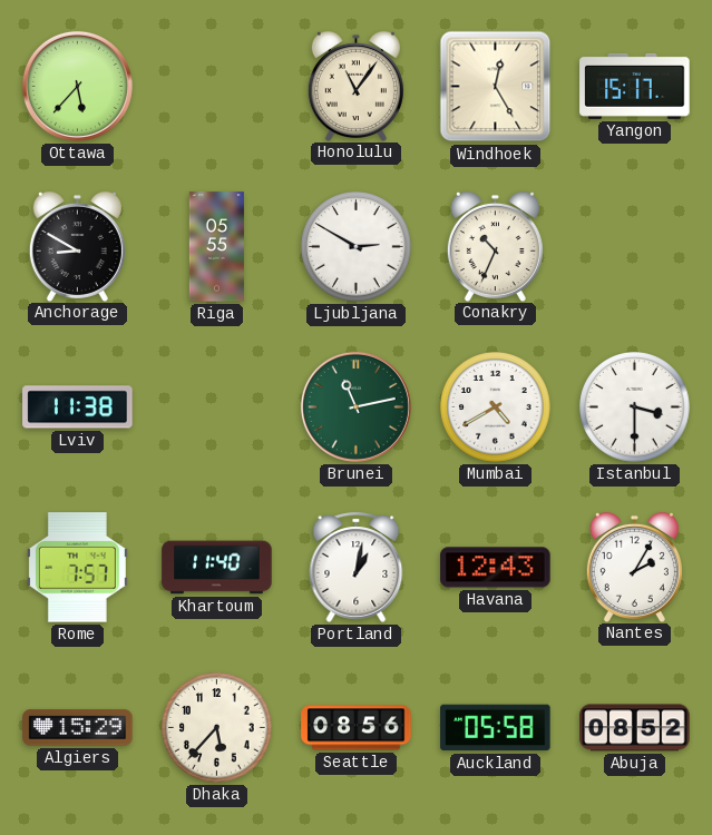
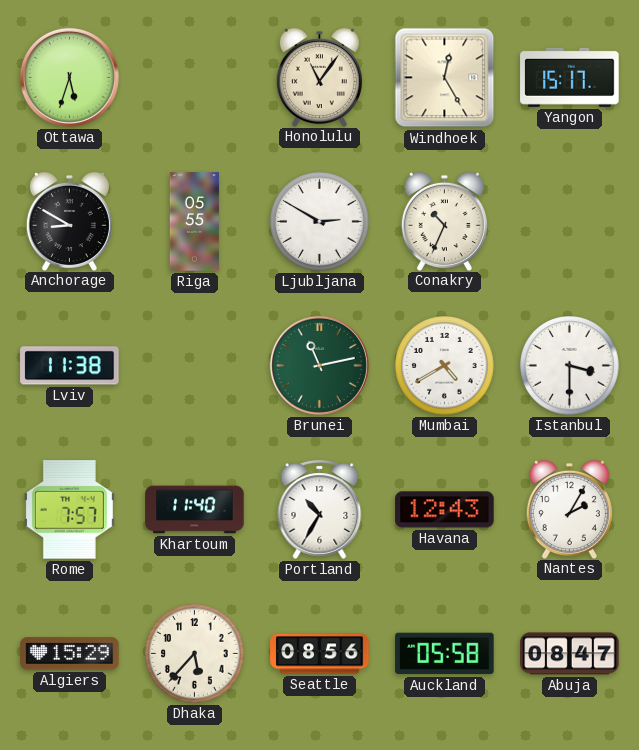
Ottawa: 5:37 -> 5:33
Portland: 1:02 -> 10:35
Abuja: 08:52 -> 08:47
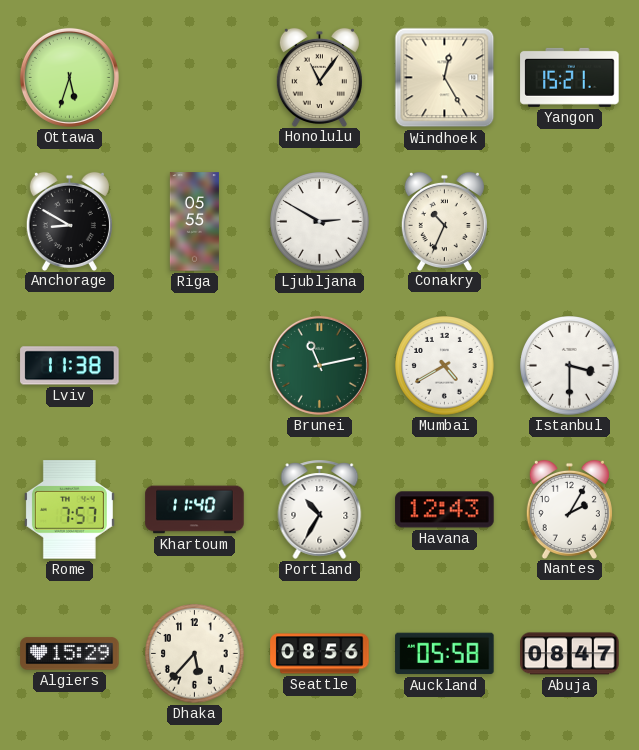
Yangon: 15:17 -> 15:21
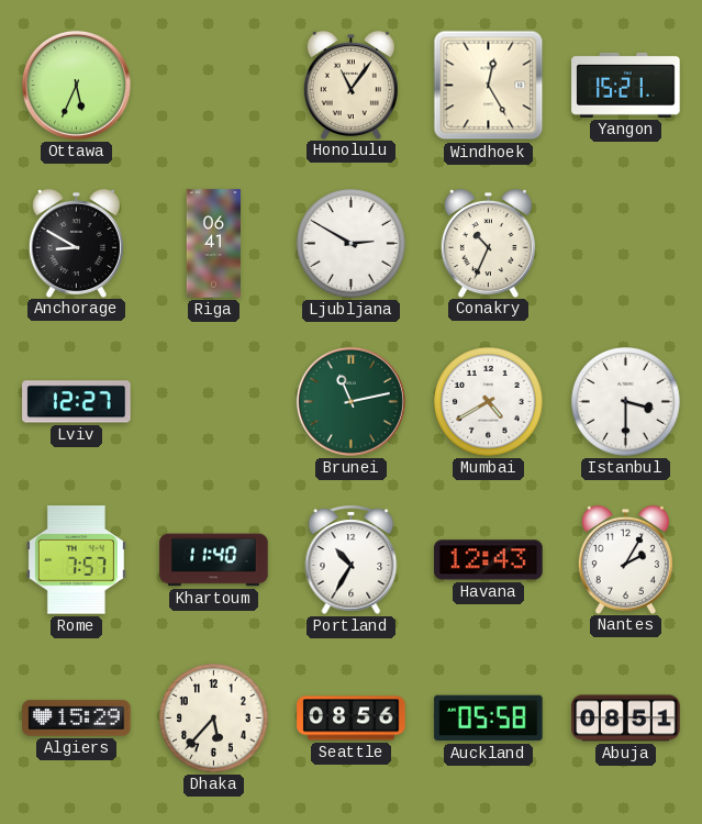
Ottawa: 5:33 -> 5:34
Riga: 05:55 -> 06:41
Lviv: 11:38 -> 12:27
Abuja: 08:47 -> 08:51
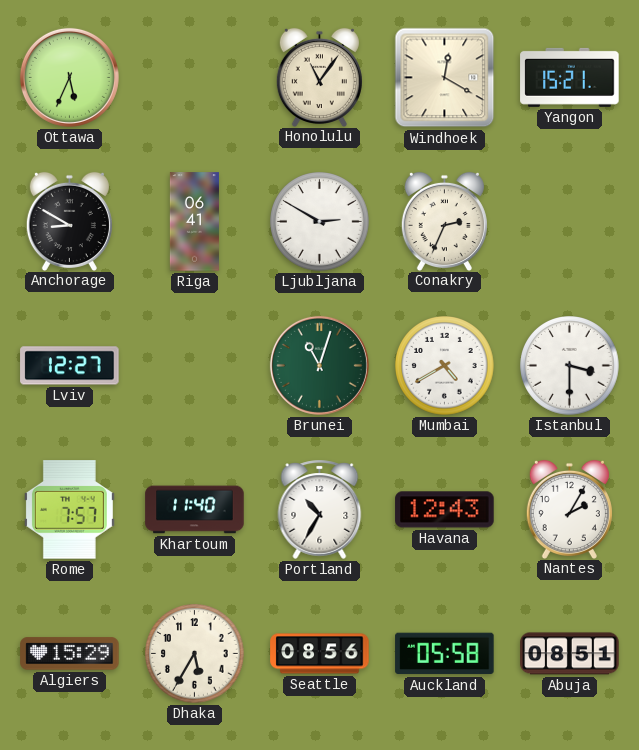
Windhoek: 12:25 -> 12:20
Conakry: 10:34 -> 2:34
Brunei: 11:13 -> 11:03
Dhaka: 5:37 -> 5:35
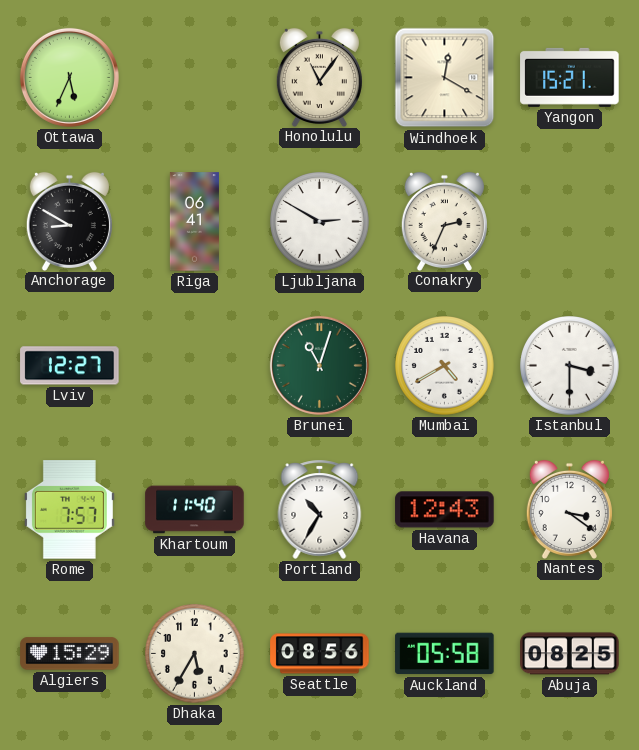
Nantes: 2:05 -> 3:21
Abuja: 08:51 -> 08:25
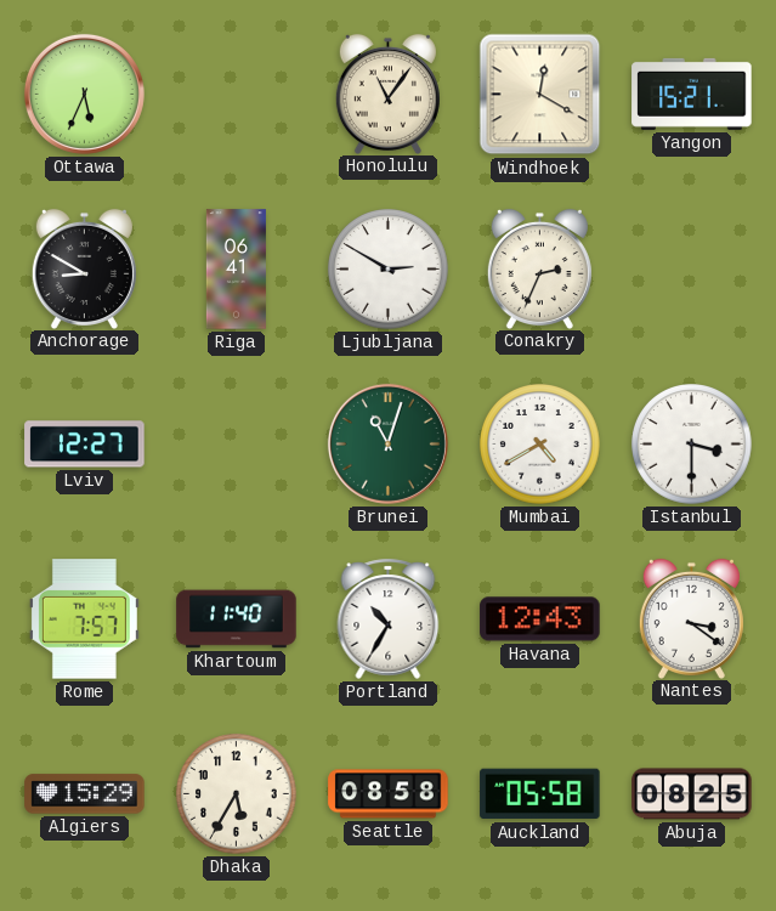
Seattle: 08:56 -> 08:58
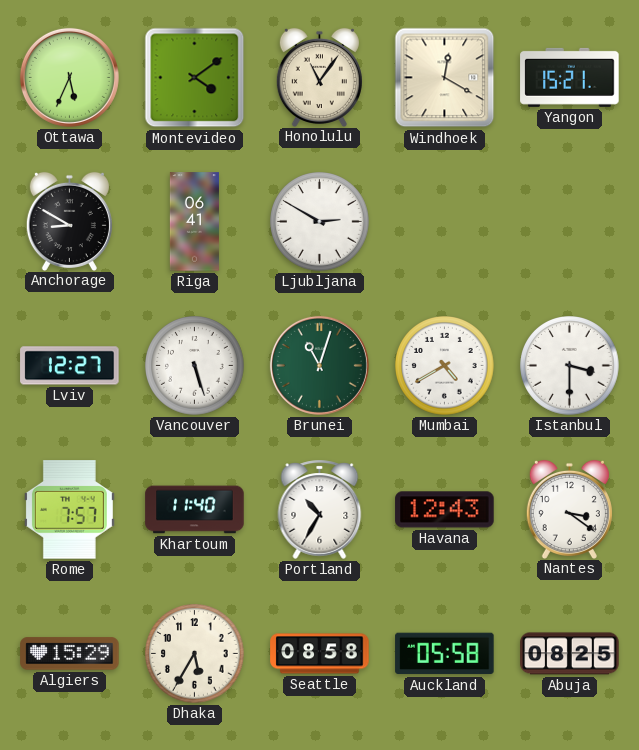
Montevideo: none -> 4:09
Conakry: 2:34 -> none
Vancouver: none -> 5:27
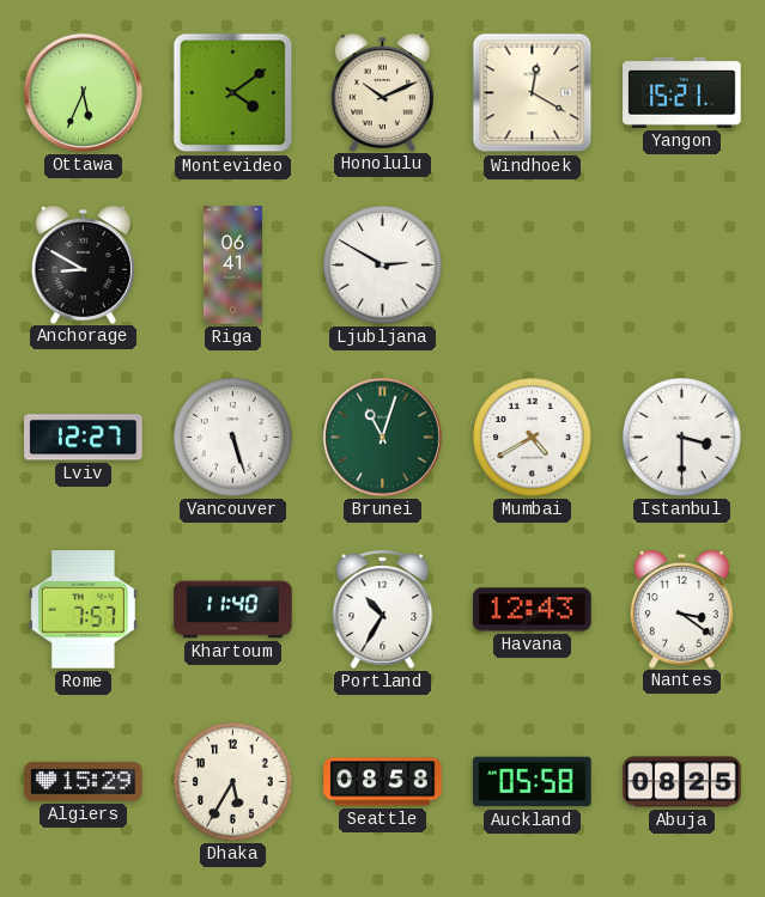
Honolulu: 11:06 -> 10:11
